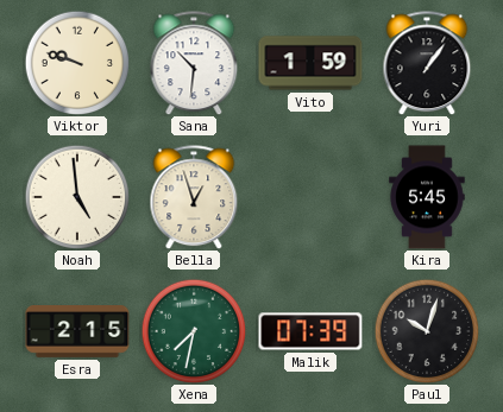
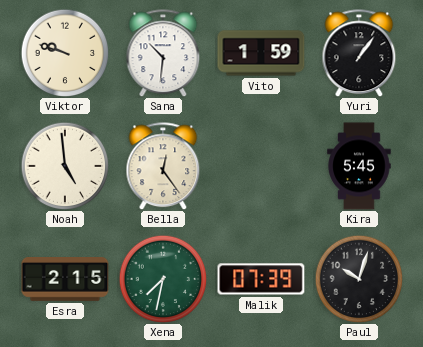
Bella: 12:57 -> 12:24
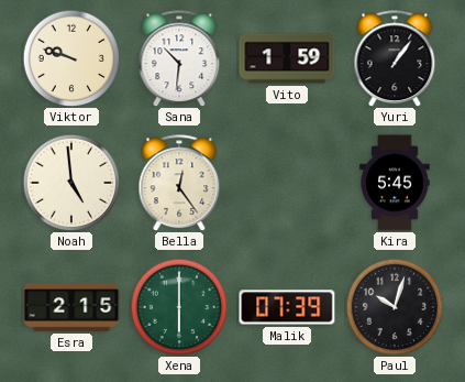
Xena: 7:32 -> 6:00
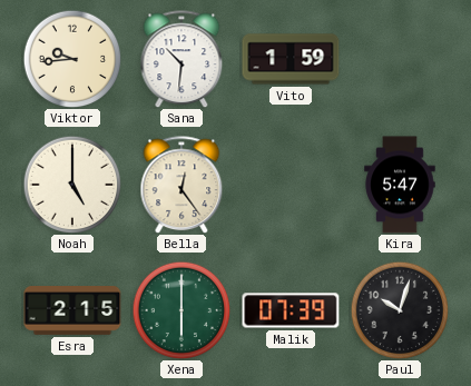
Viktor: 9:48 -> 9:44
Yuri: 1:06 -> none
Noah: 4:59 -> 5:00
Kira: 5:45 -> 5:47
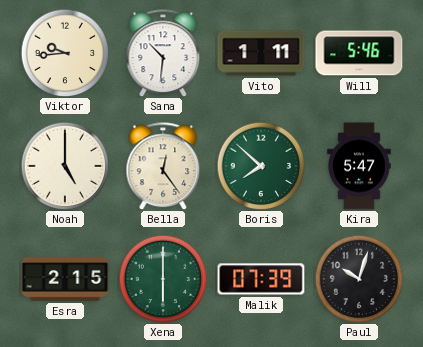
Vito: 1:59 -> 1:11
Will: none -> 5:46
Boris: none -> 7:52
